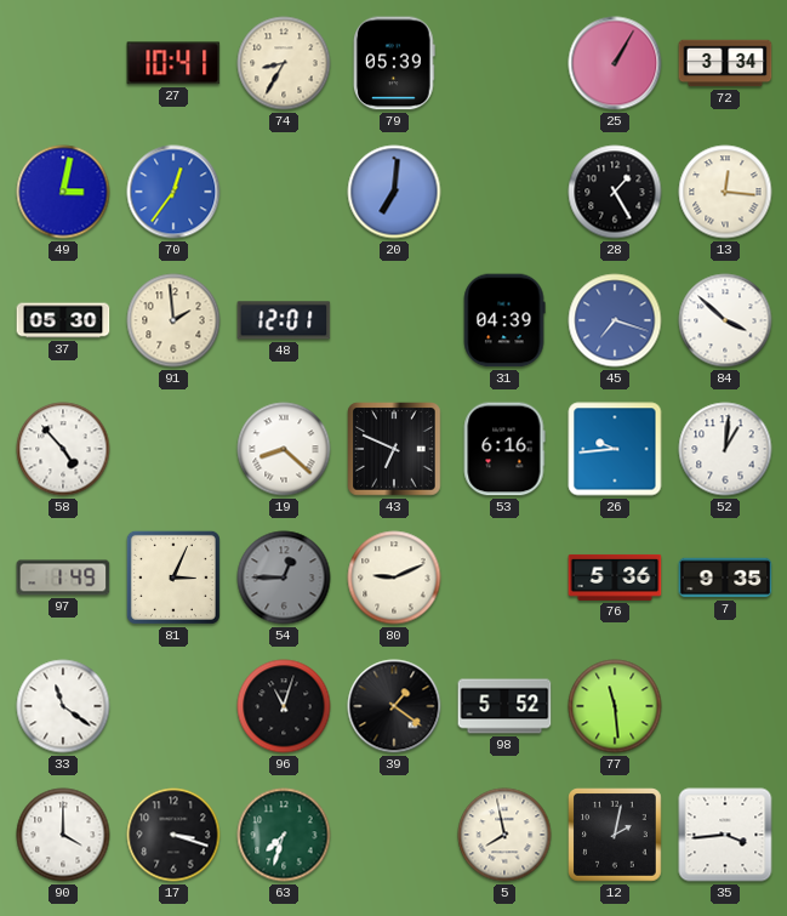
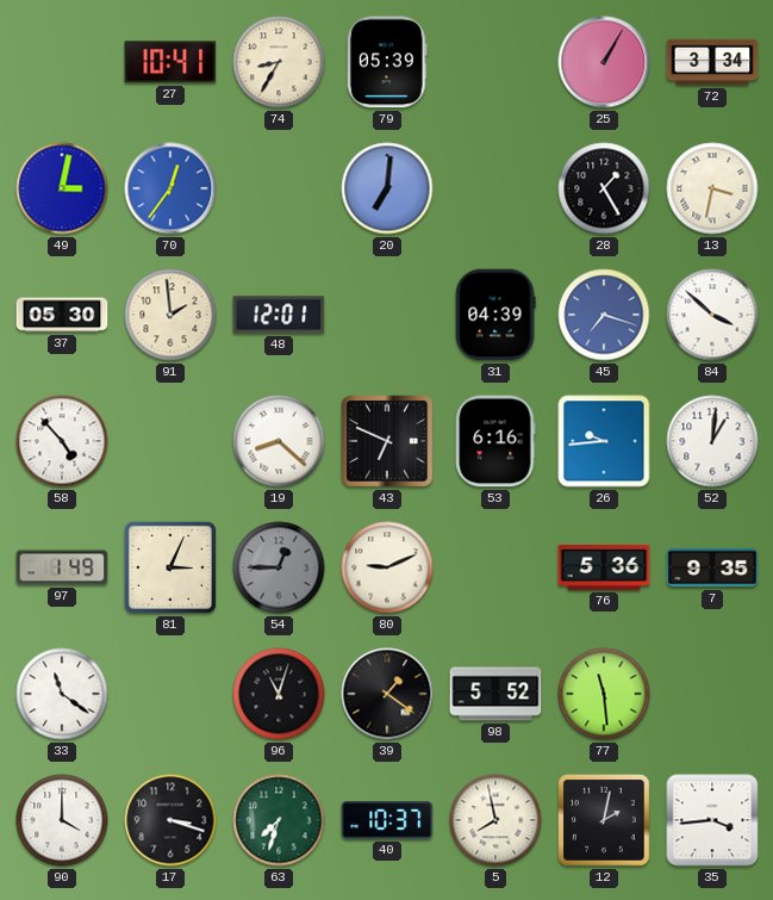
13: 12:16 -> 3:32
40: none -> 10:37
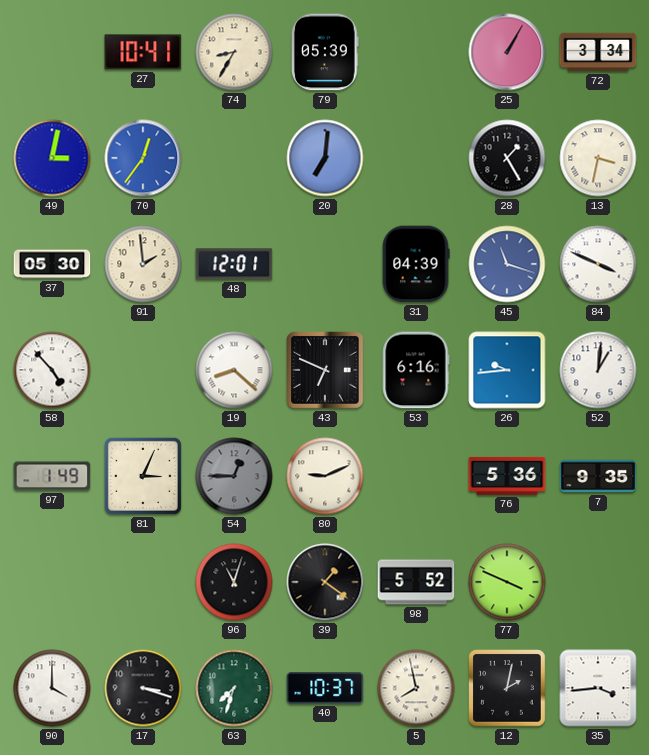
45: 7:18 -> 11:18
84: 3:52 -> 3:49
33: 11:21 -> none
77: 11:29 -> 3:49
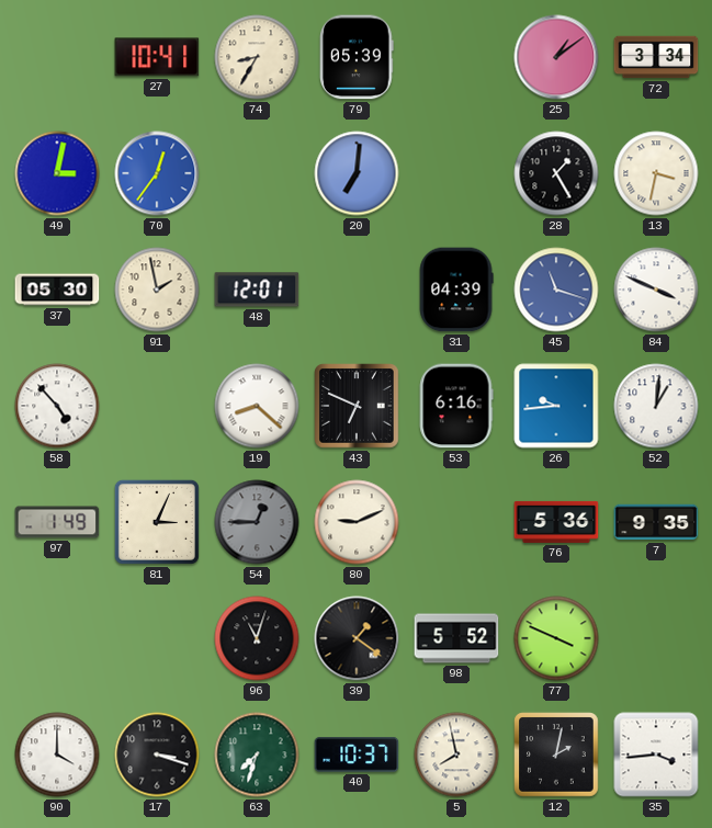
25: 1:05 -> 1:09
91: 1:59 -> 1:58
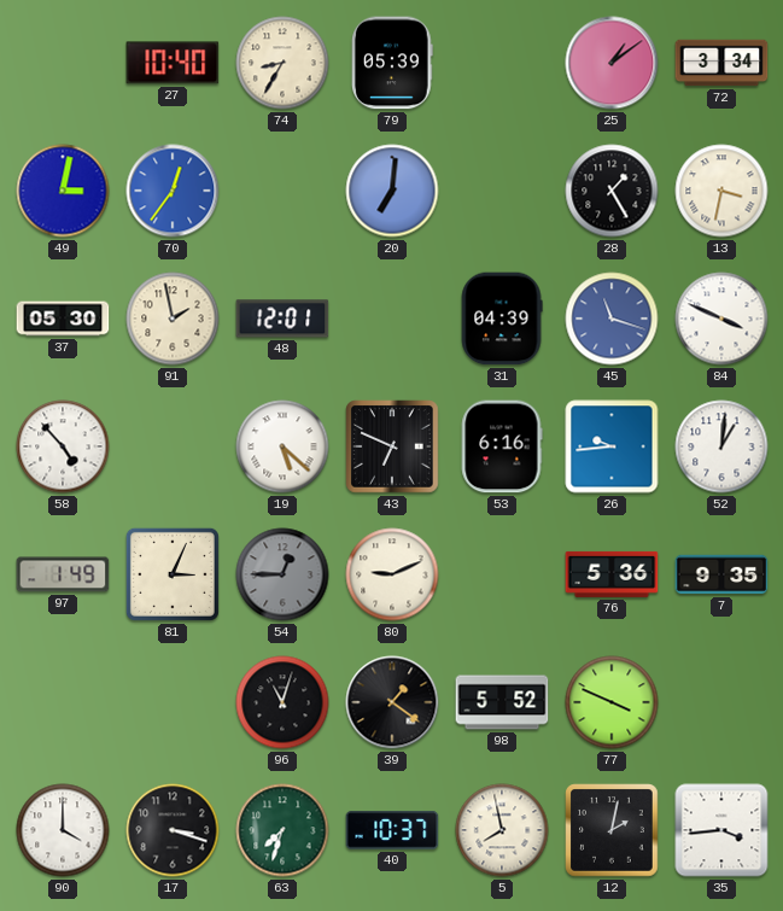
27: 10:41 -> 10:40
19: 8:22 -> 5:22
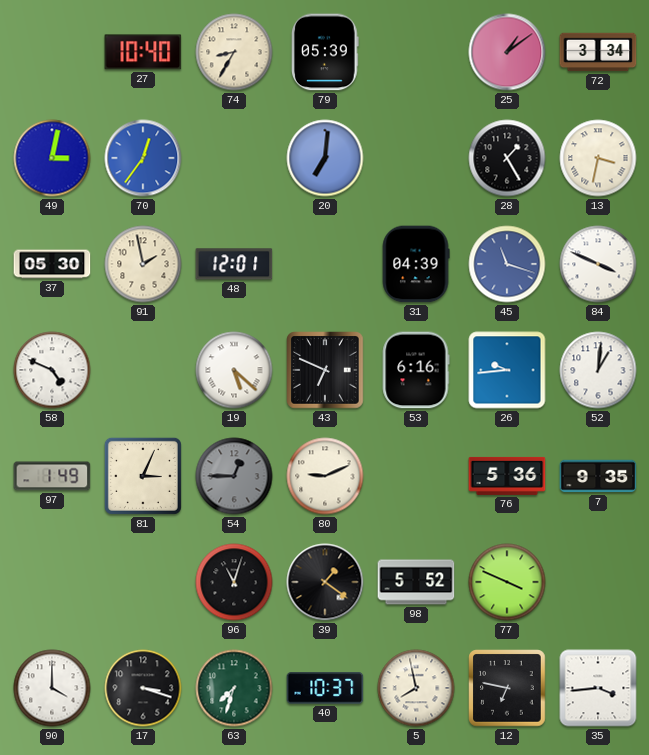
58: 4:53 -> 4:49
12: 2:02 -> 6:47
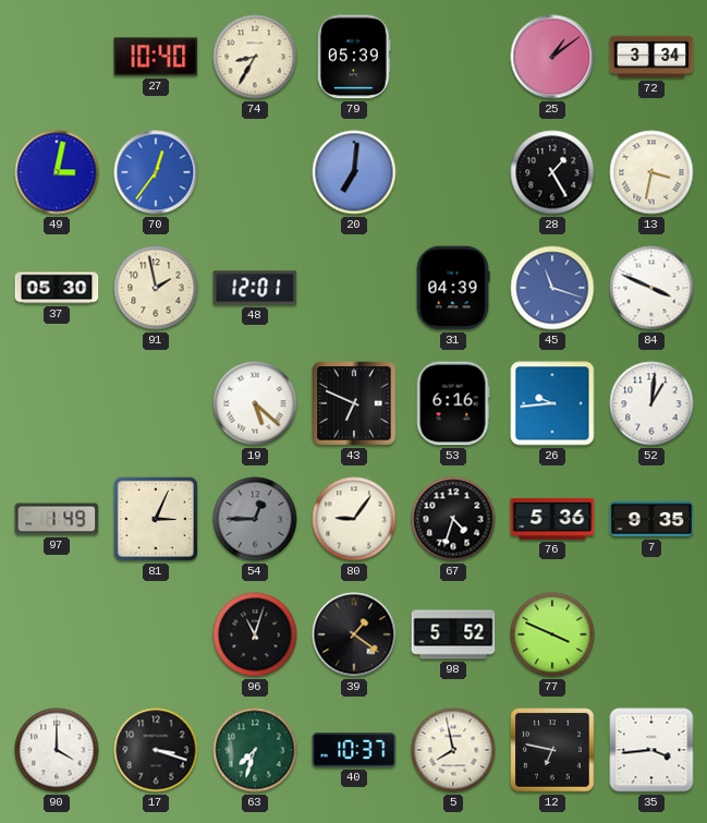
58: 4:49 -> none
80: 9:11 -> 9:06
67: none -> 4:33
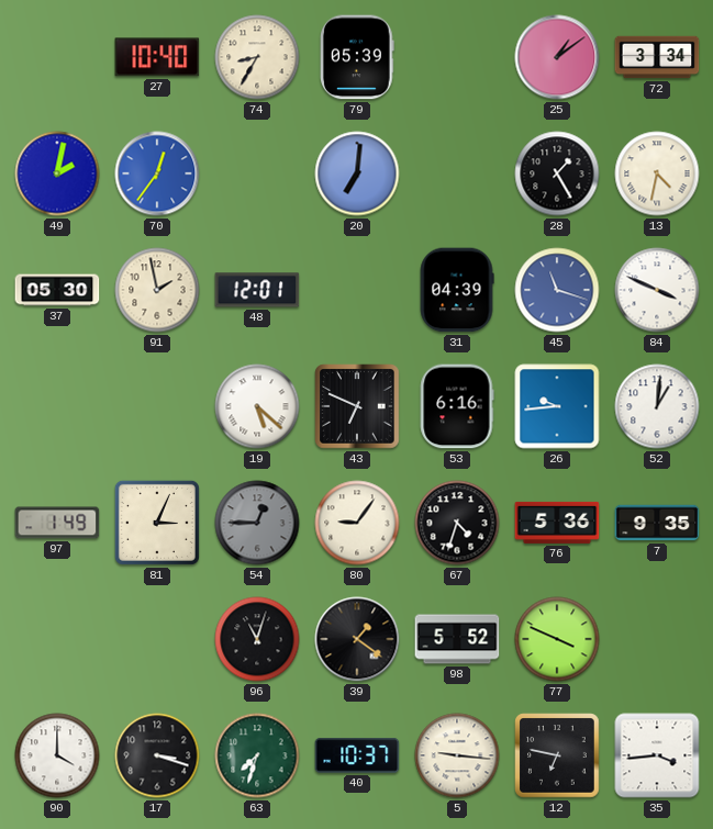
49: 3:02 -> 2:02
13: 3:32 -> 4:32
5: 7:58 -> 9:16
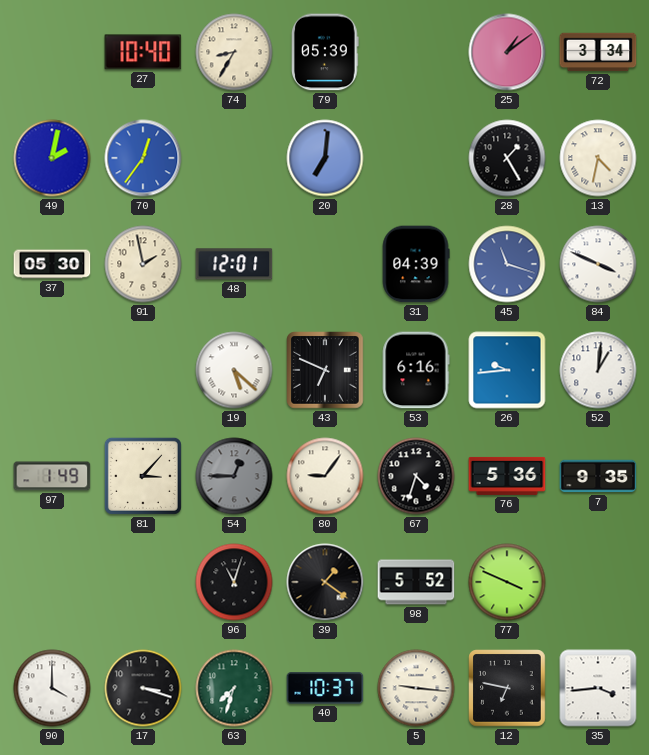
81: 3:04 -> 3:07
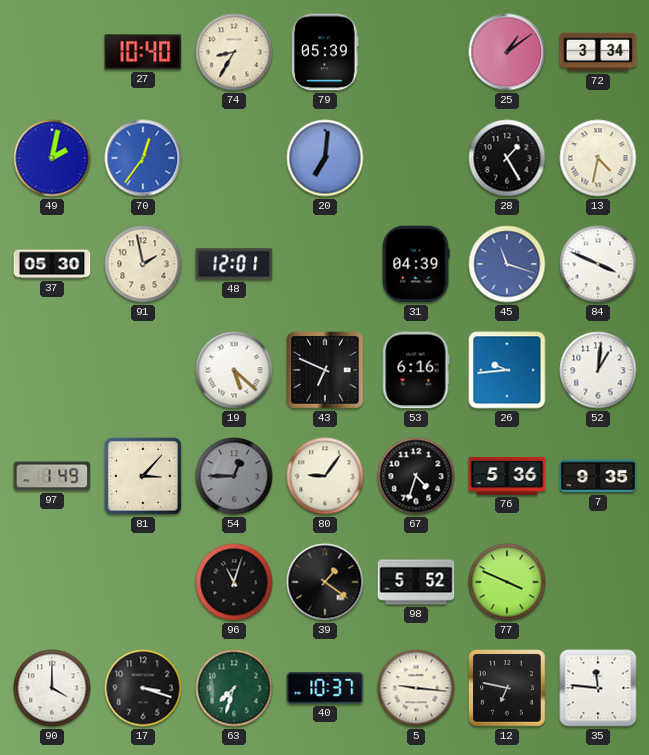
35: 3:44 -> 11:46
